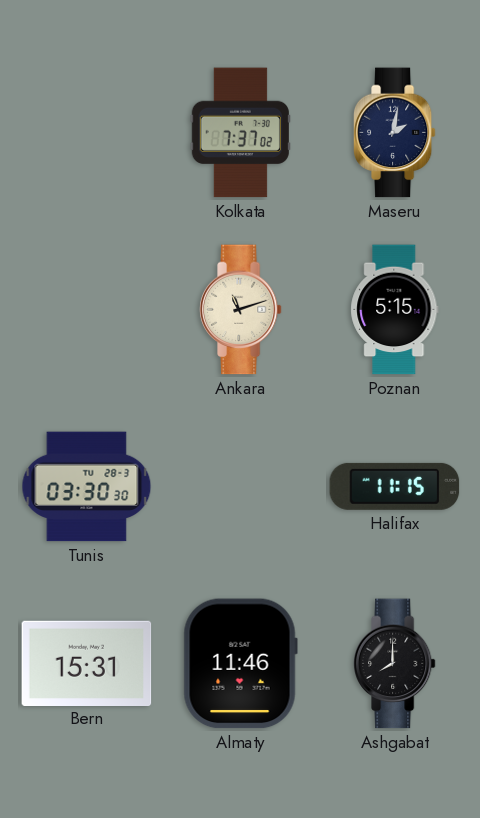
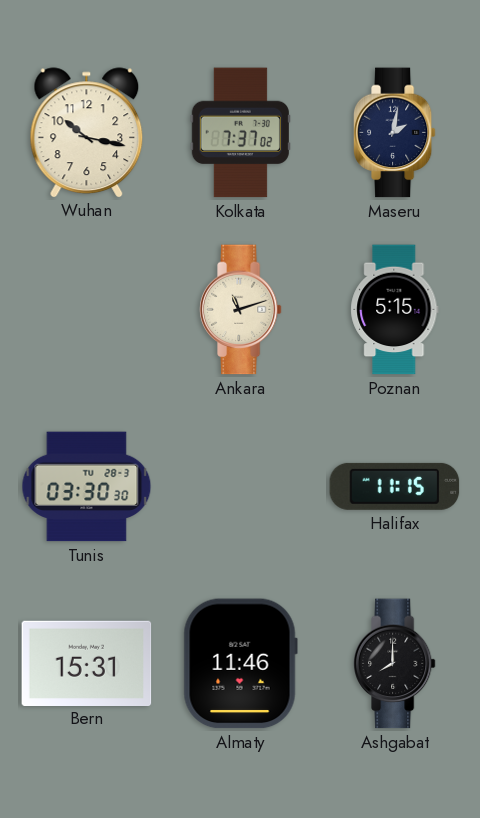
Wuhan: none -> 10:17
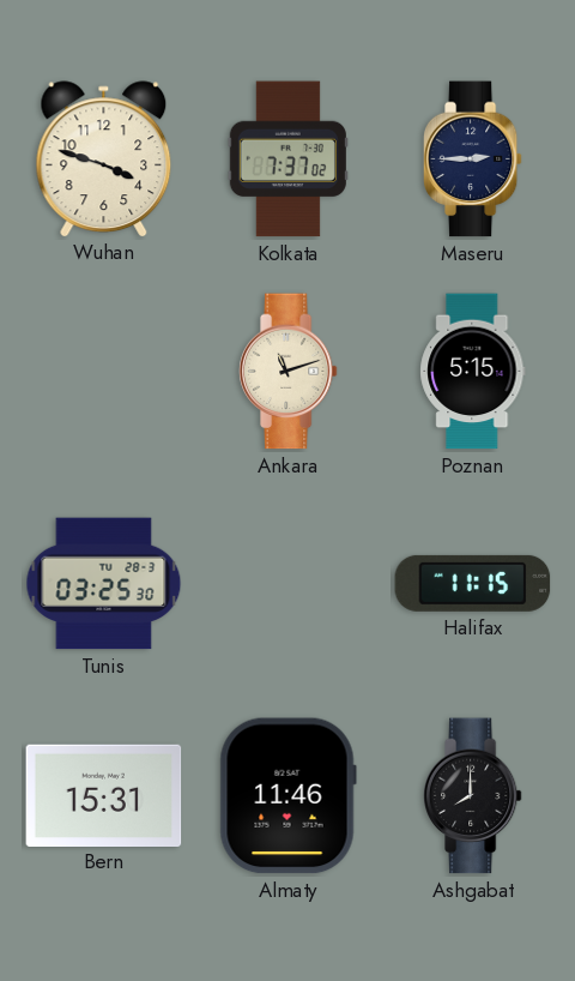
Wuhan: 10:17 -> 3:48
Maseru: 2:02 -> 2:45
Tunis: 03:30 -> 03:25
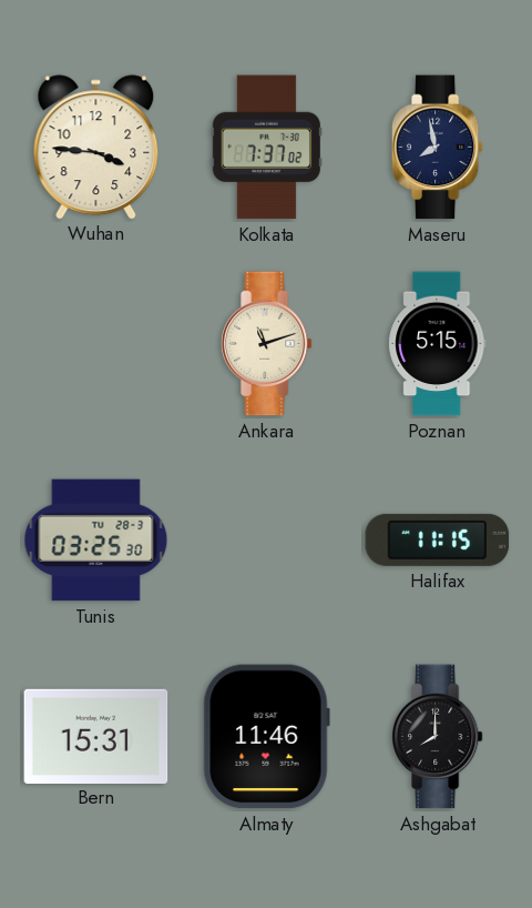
Wuhan: 3:48 -> 3:46
Maseru: 2:45 -> 7:58
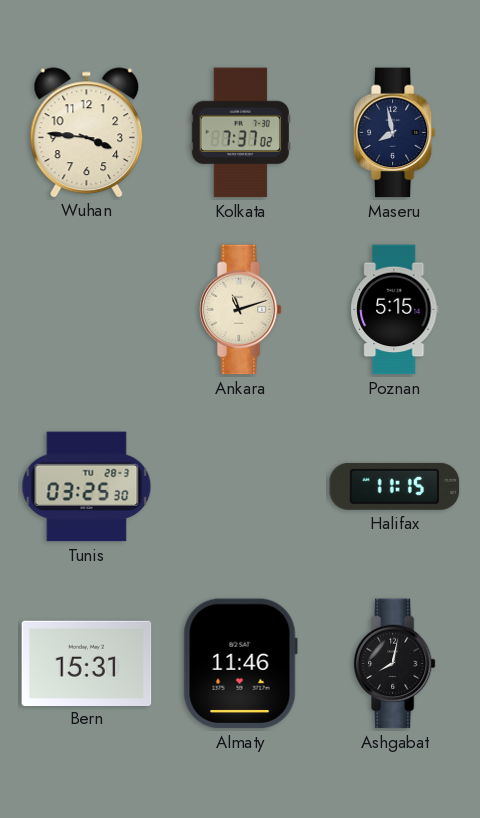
Ashgabat: 8:00 -> 8:02
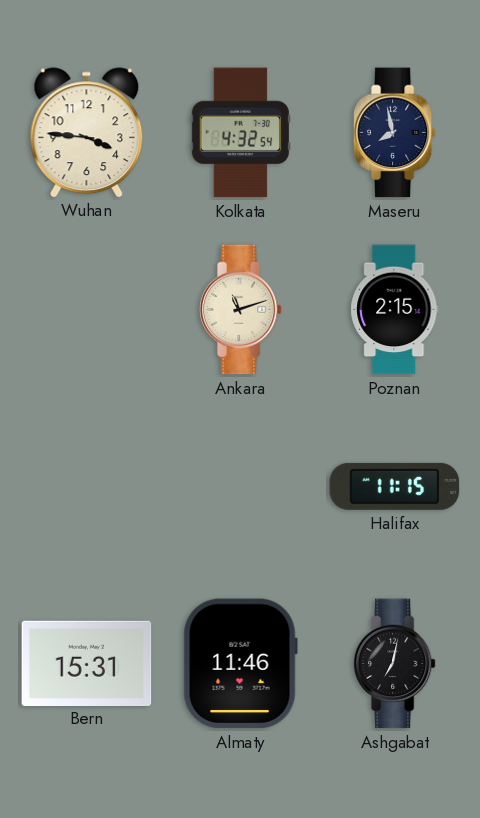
Kolkata: 7:37 -> 4:32
Poznan: 5:15 -> 2:15
Tunis: 03:25 -> none
Ashgabat: 8:02 -> 7:02
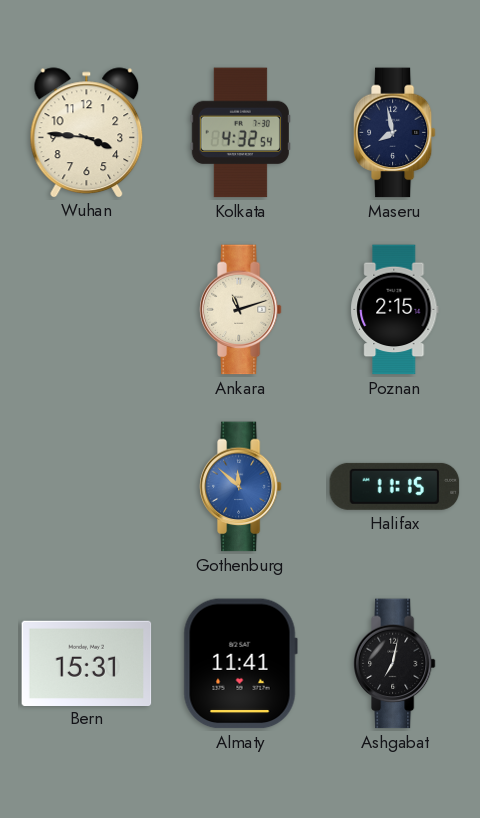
Gothenburg: none -> 11:52
Almaty: 11:46 -> 11:41
